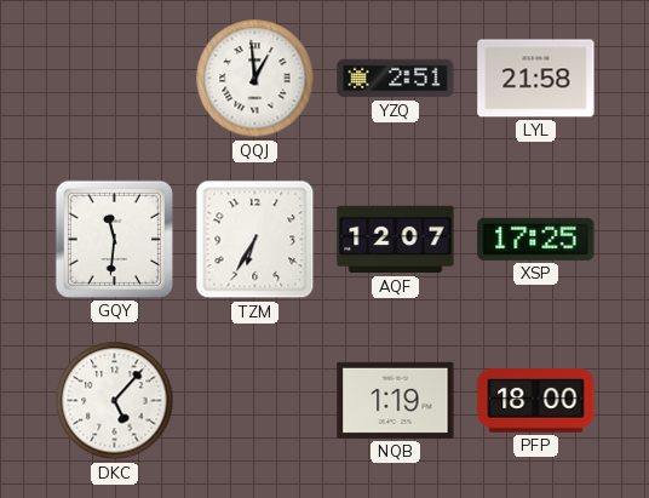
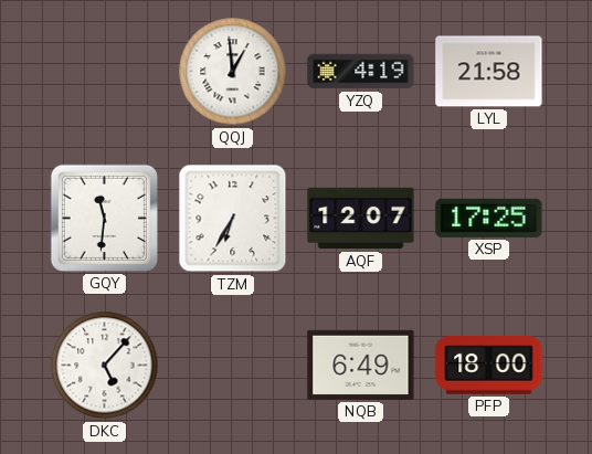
YZQ: 2:51 -> 4:19
NQB: 1:19 -> 6:49
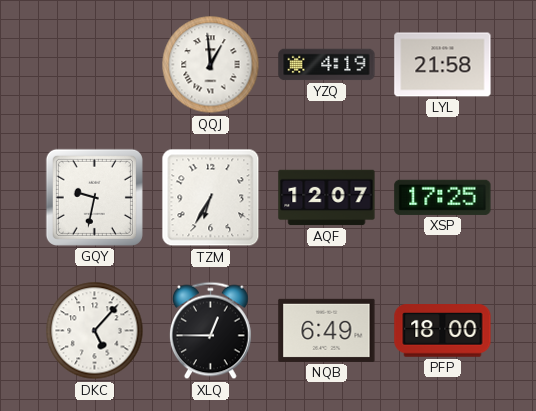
GQY: 11:31 -> 9:32
XLQ: none -> 12:45
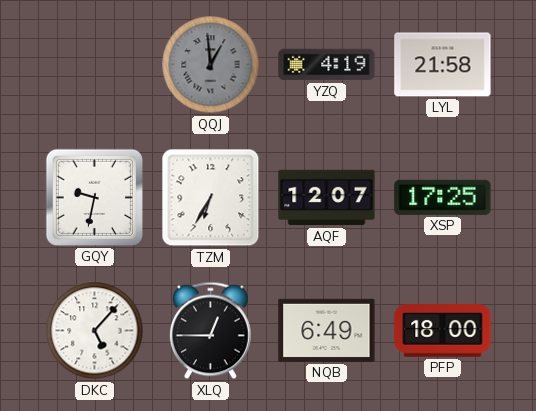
QQJ dial: white -> grey
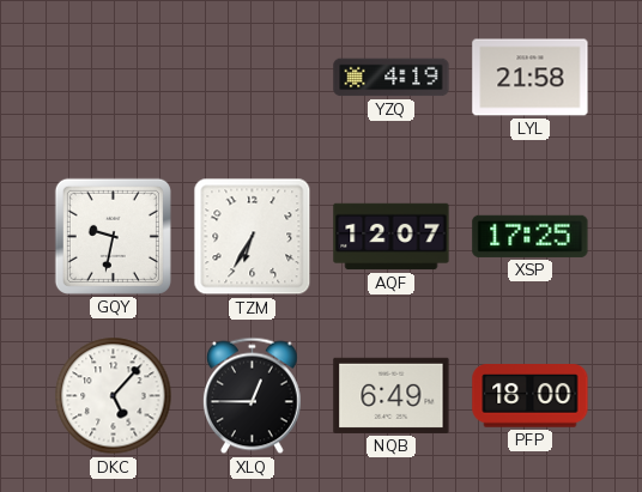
QQJ: 12:59 -> none
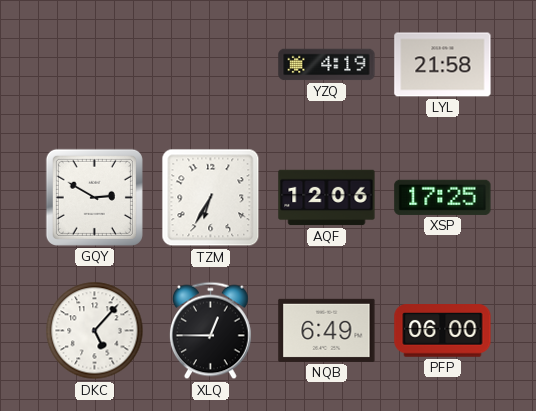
GQY: 9:32 -> 2:50
AQF: 12:07 -> 12:06
PFP: 18:00 -> 06:00
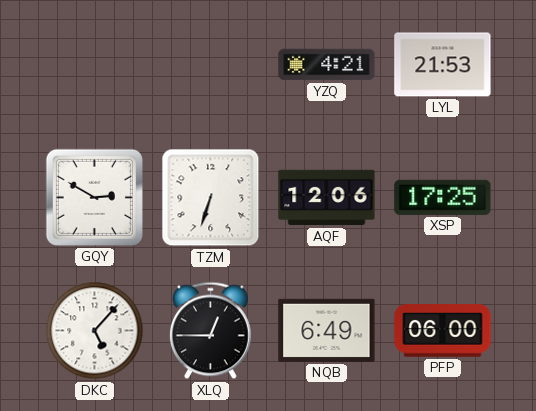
YZQ: 4:19 -> 4:21
LYL: 21:58 -> 21:53
TZM: 6:35 -> 6:33
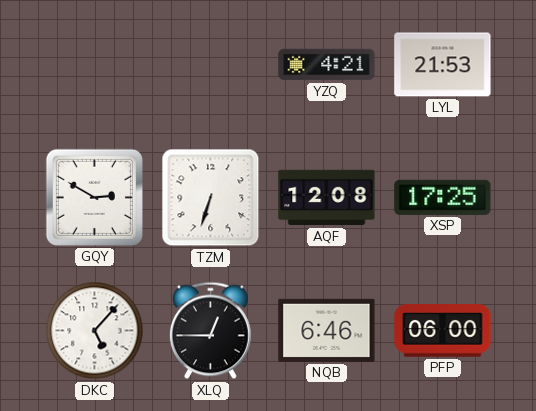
AQF: 12:06 -> 12:08
NQB: 6:49 -> 6:46
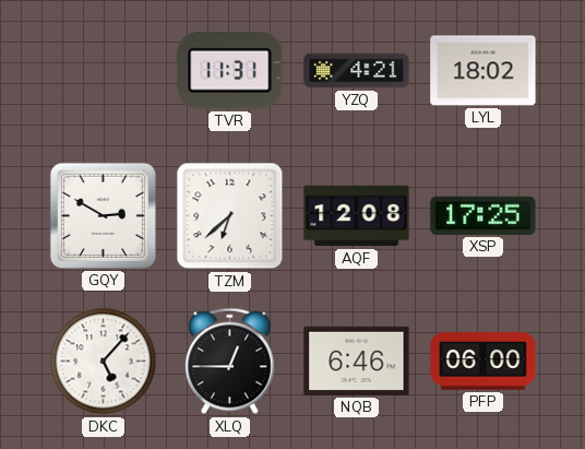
TVR: none -> 11:31
LYL: 21:53 -> 18:02
TZM: 6:33 -> 6:38
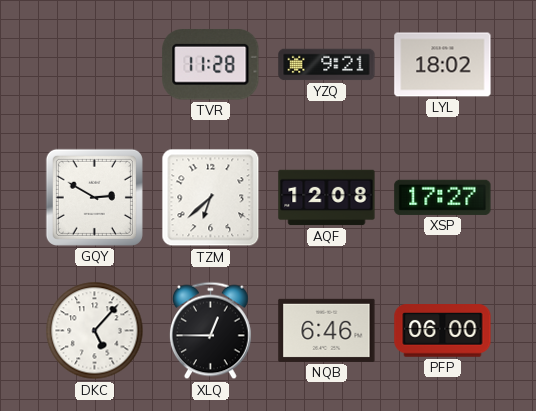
TVR: 11:31 -> 11:28
YZQ: 4:21 -> 9:21
XSP: 17:25 -> 17:27
